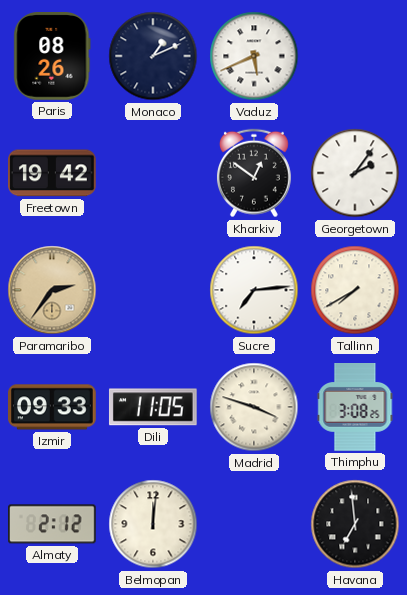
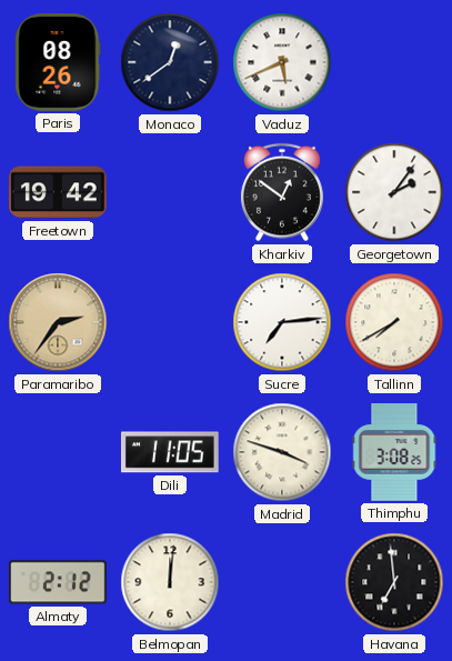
Monaco: 1:11 -> 12:39
Izmir: 09:33 -> none
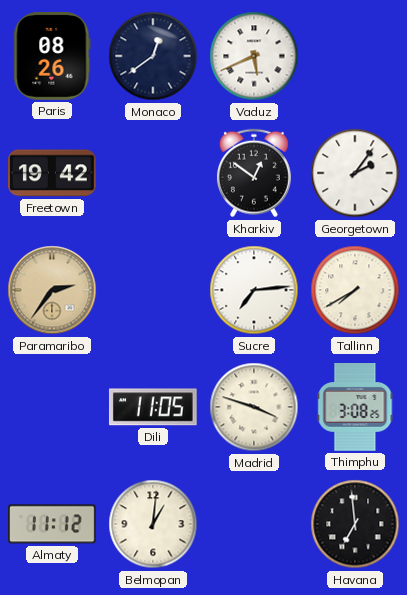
Almaty: 2:12 -> 11:12
Belmopan: 12:01 -> 1:01
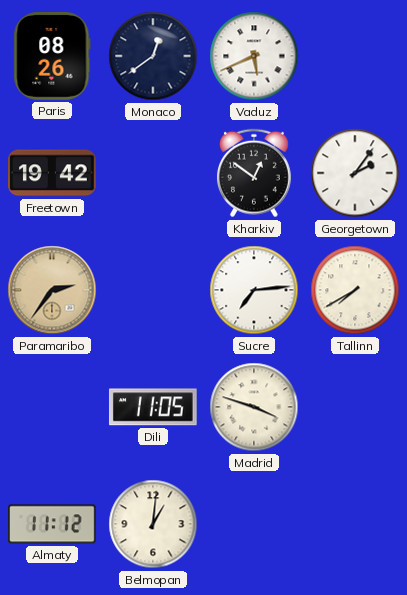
Thimphu: 3:08 -> none
Havana: 6:59 -> none
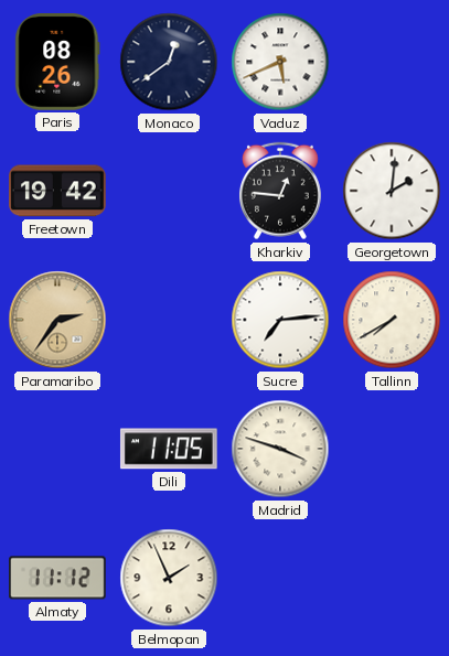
Kharkiv: 12:51 -> 12:46
Georgetown: 2:06 -> 2:01
Belmopan: 1:01 -> 1:56
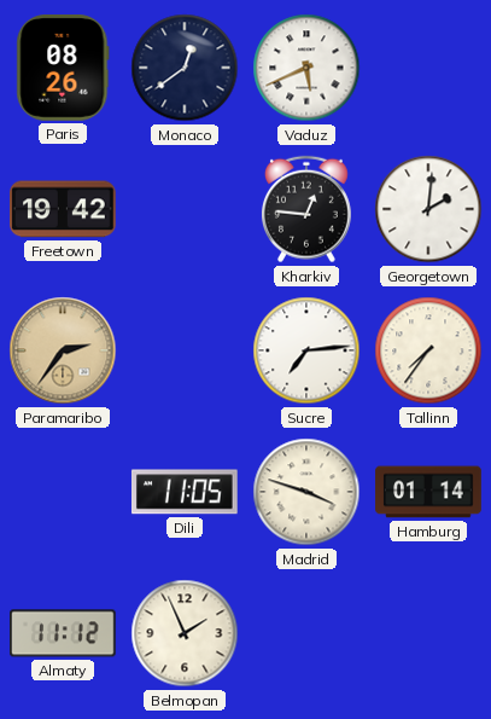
Tallinn: 7:40 -> 7:36
Hamburg: none -> 01:14
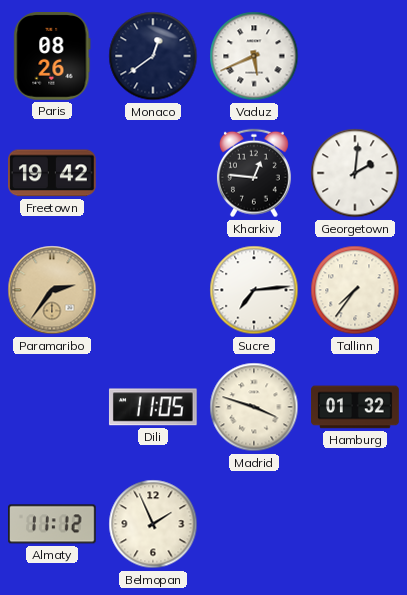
Hamburg: 01:14 -> 01:32
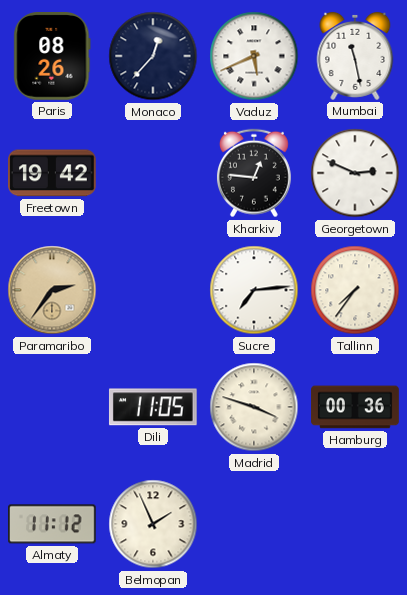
Monaco: 12:39 -> 12:37
Mumbai: none -> 11:28
Georgetown: 2:01 -> 2:49
Hamburg: 01:32 -> 00:36
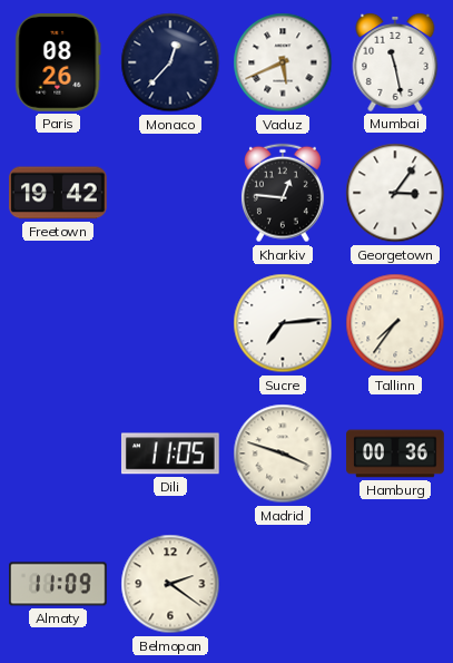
Georgetown: 2:49 -> 3:06
Paramaribo: 2:36 -> none
Almaty: 11:12 -> 11:09
Belmopan: 1:56 -> 2:21
